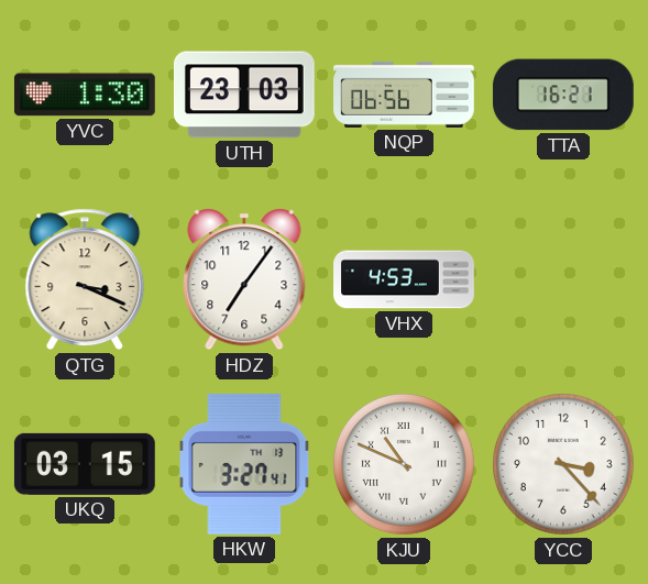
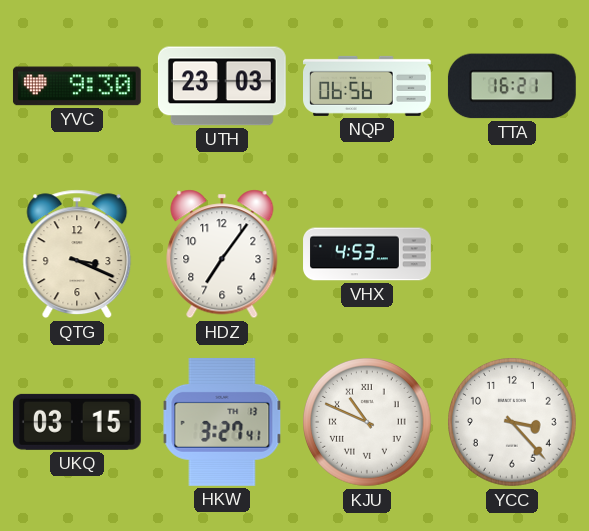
YVC: 1:30 -> 9:30
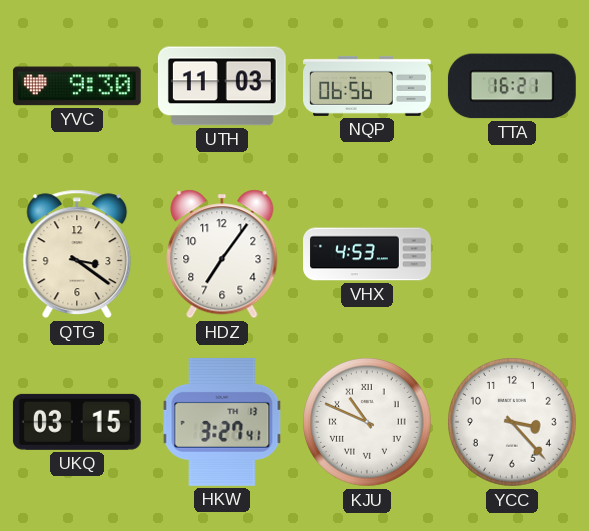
UTH: 23:03 -> 11:03
QTG: 3:19 -> 3:21
